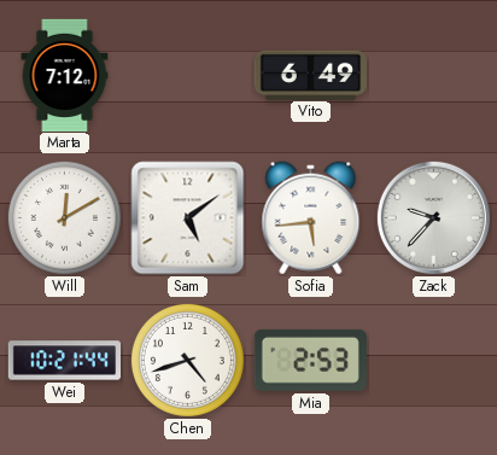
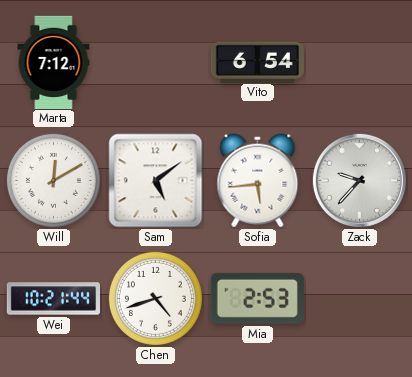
Vito: 6:49 -> 6:54
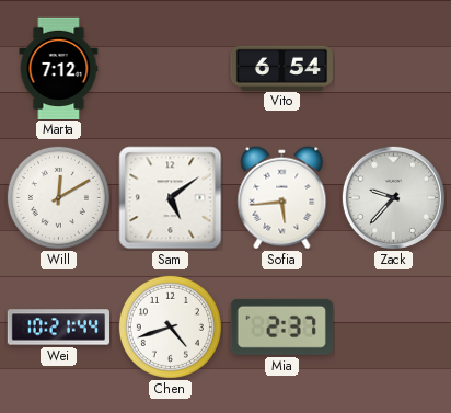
Mia: 2:53 -> 2:37
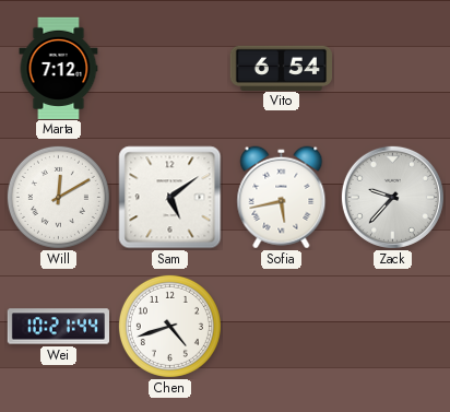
Sofia: 5:44 -> 5:43
Mia: 2:37 -> none
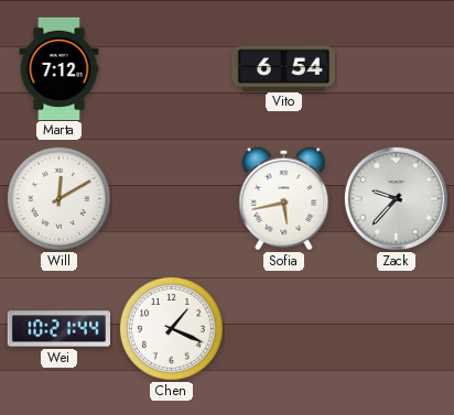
Sam: 5:09 -> none
Chen: 4:42 -> 1:19
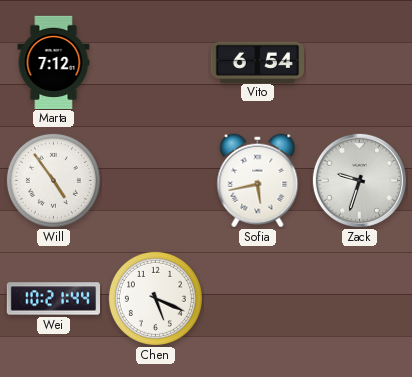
Will: 12:10 -> 4:54
Zack: 9:37 -> 9:33
Chen: 1:19 -> 5:19
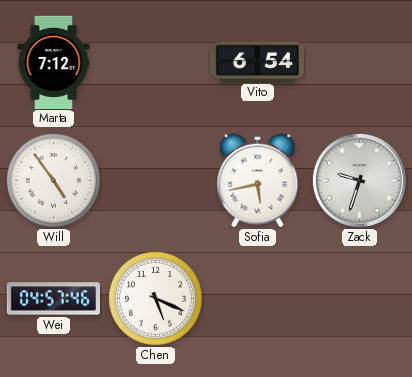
Wei: 10:21 -> 04:57
